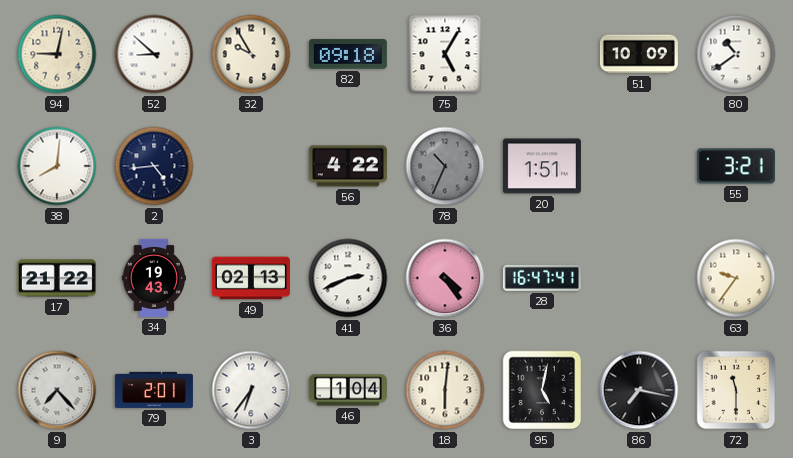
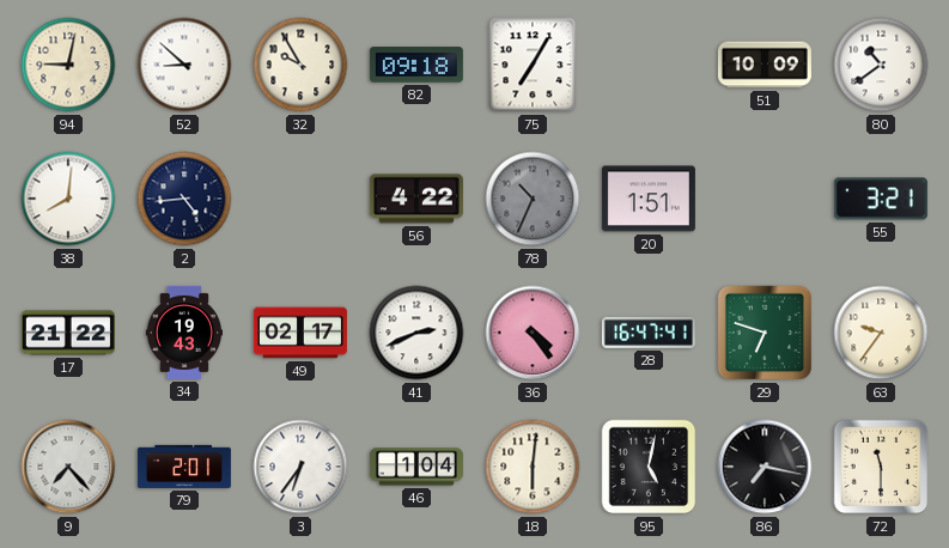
75: 5:05 -> 7:05
49: 02:13 -> 02:17
29: none -> 6:48
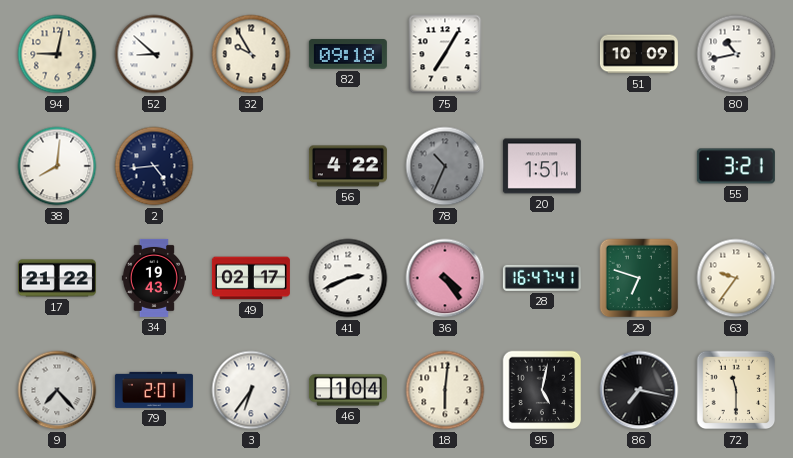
80: 10:39 -> 10:43
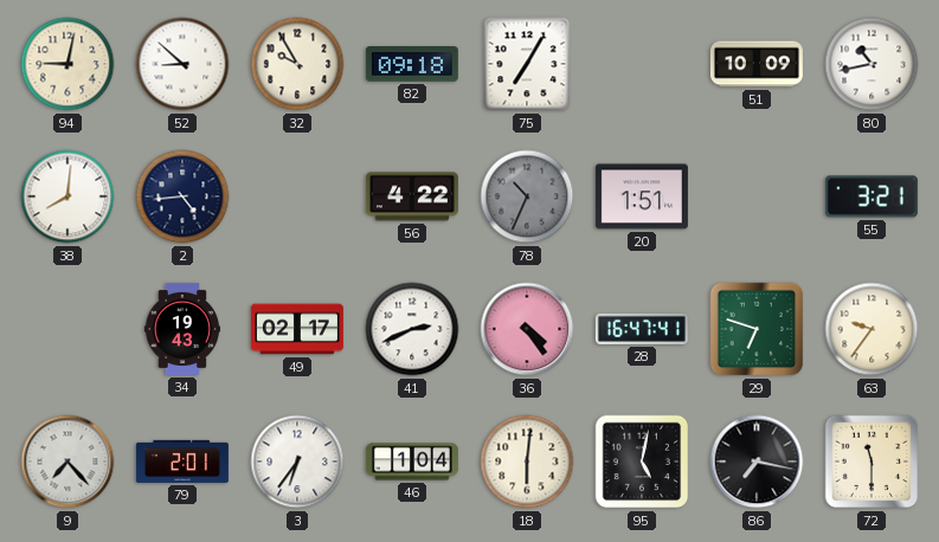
17: 21:22 -> none
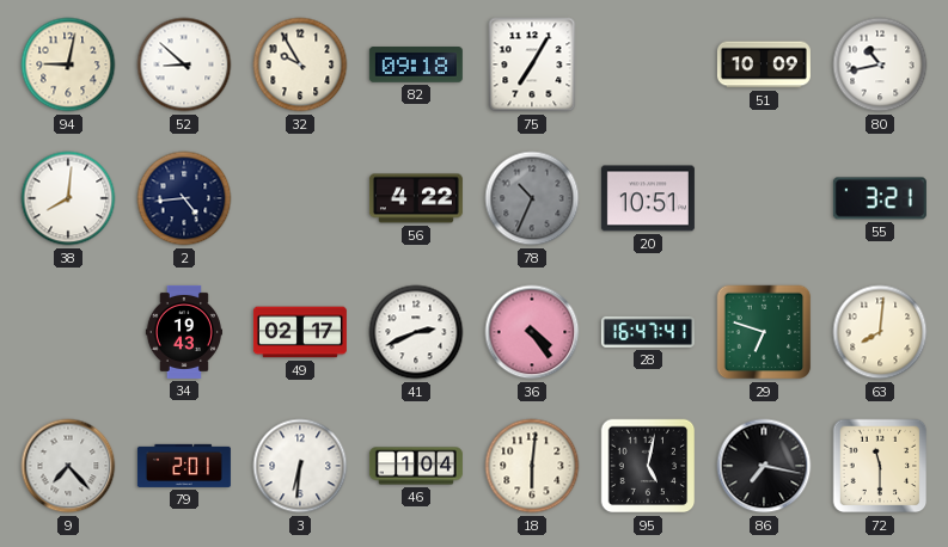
20: 1:51 -> 10:51
63: 9:36 -> 8:01
3: 6:36 -> 6:31
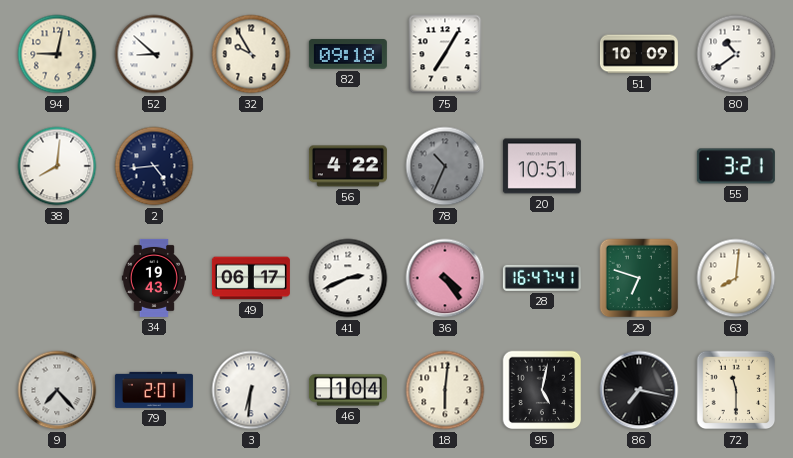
80: 10:43 -> 10:39
49: 02:17 -> 06:17
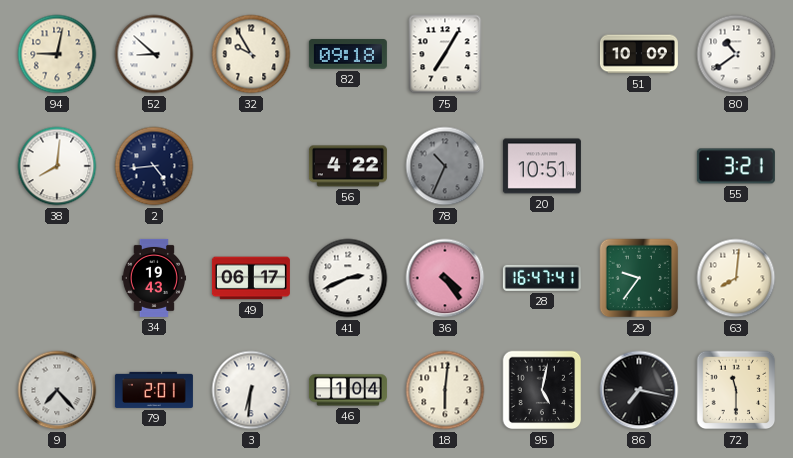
29: 6:48 -> 9:36
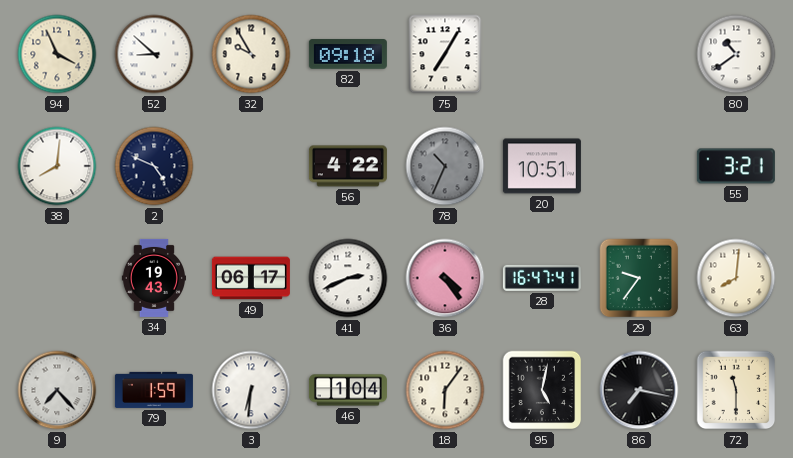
94: 9:02 -> 3:56
51: 10:09 -> none
2: 4:44 -> 4:49
79: 2:01 -> 1:59
18: 6:01 -> 6:06
